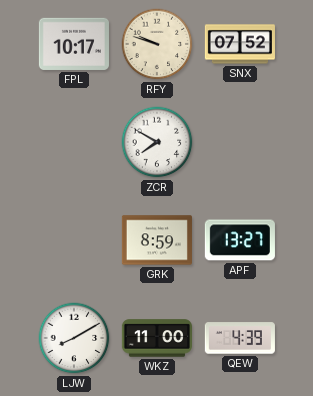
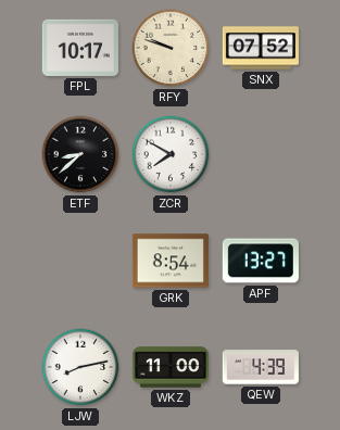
ETF: none -> 8:38
GRK: 8:59 -> 8:54
LJW: 8:10 -> 8:13
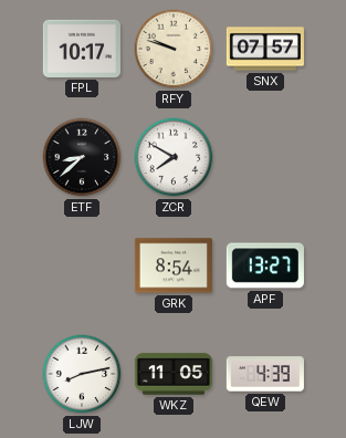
SNX: 07:52 -> 07:57
WKZ: 11:00 -> 11:05
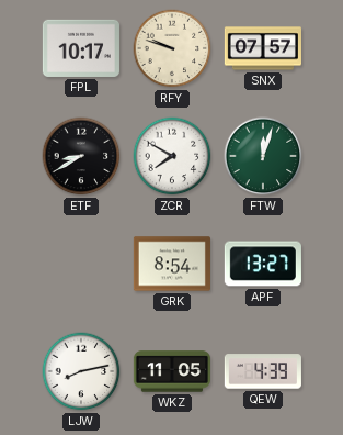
ETF: 8:38 -> 8:40
FTW: none -> 12:03
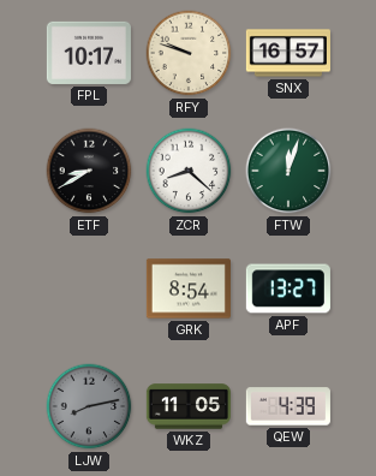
SNX: 07:57 -> 16:57
ZCR: 7:50 -> 8:22
LJW dial: white -> grey
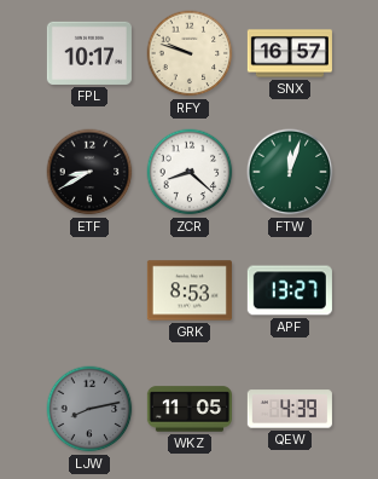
GRK: 8:54 -> 8:53
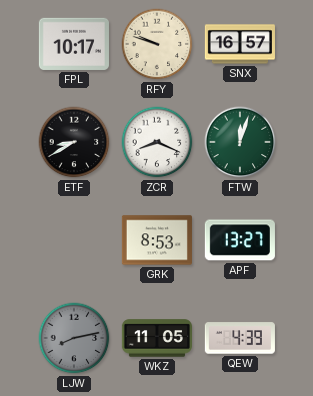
ZCR: 8:22 -> 8:19
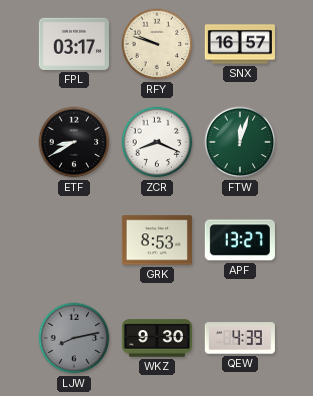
FPL: 10:17 -> 03:17
WKZ: 11:05 -> 9:30
